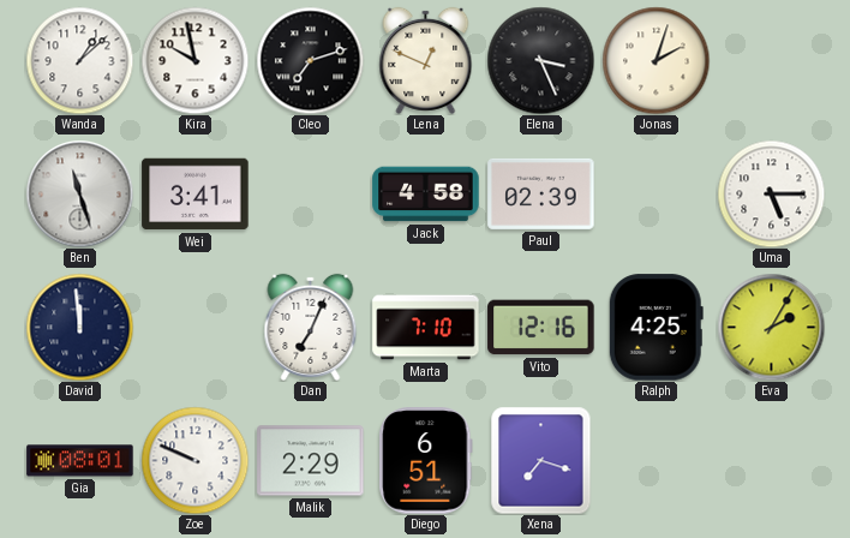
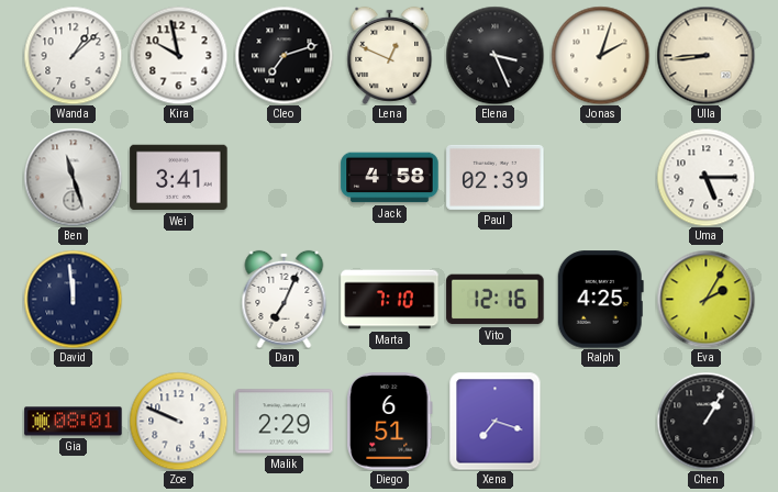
Ulla: none -> 8:44
Chen: none -> 1:05
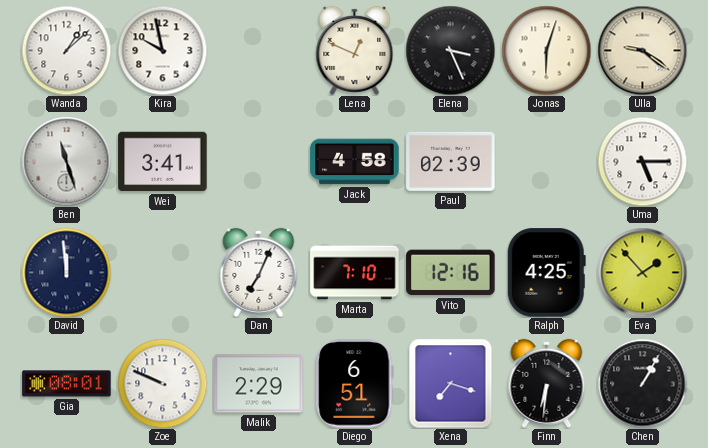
Cleo: 7:12 -> none
Jonas: 2:03 -> 6:03
Ulla: 8:44 -> 9:21
Eva: 2:05 -> 1:53
Finn: none -> 6:31
